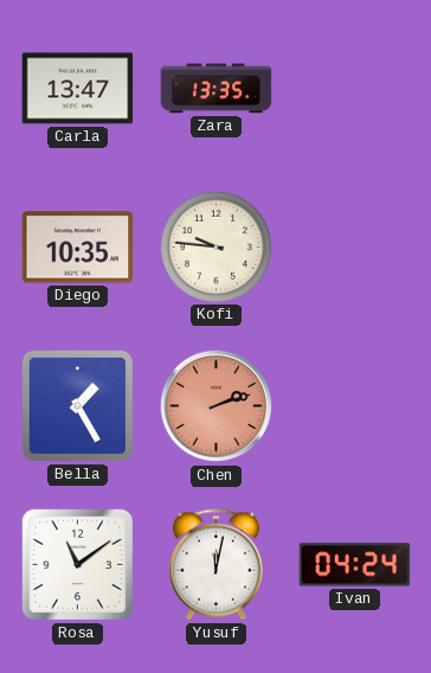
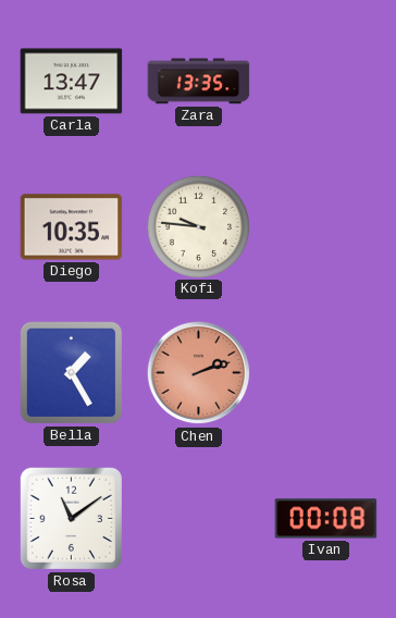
Yusuf: 12:02 -> none
Ivan: 04:24 -> 00:08
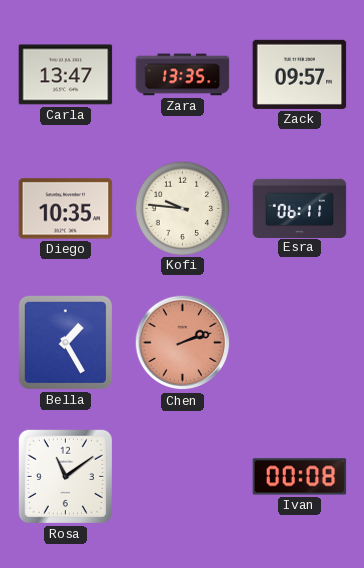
Zack: none -> 09:57
Esra: none -> 06:11
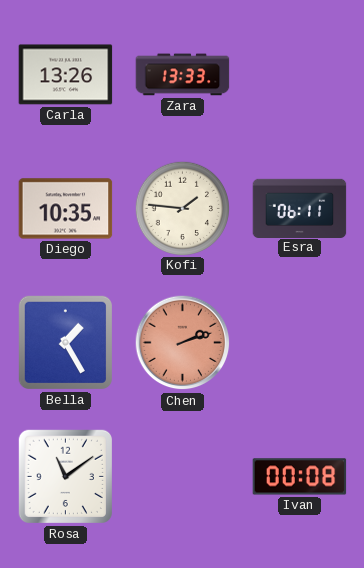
Carla: 13:47 -> 13:26
Zara: 13:35 -> 13:33
Zack: 09:57 -> none
Kofi: 9:46 -> 1:46
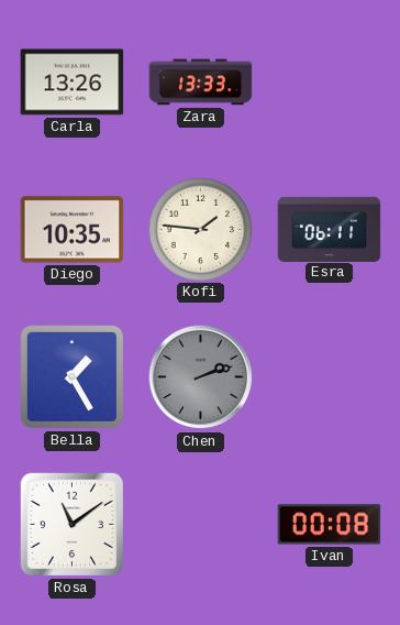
Chen dial: salmon -> grey
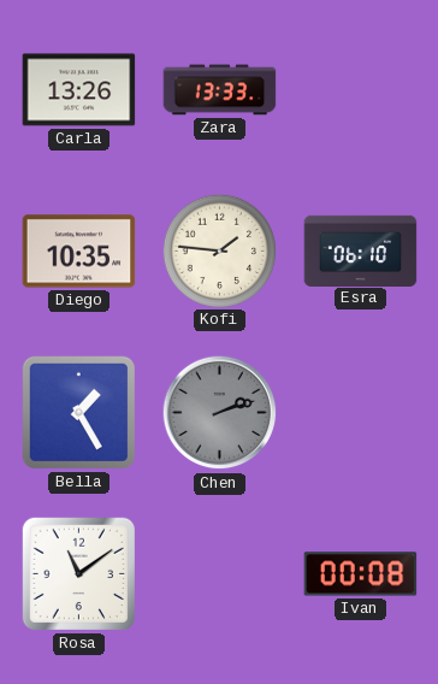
Esra: 06:11 -> 06:10
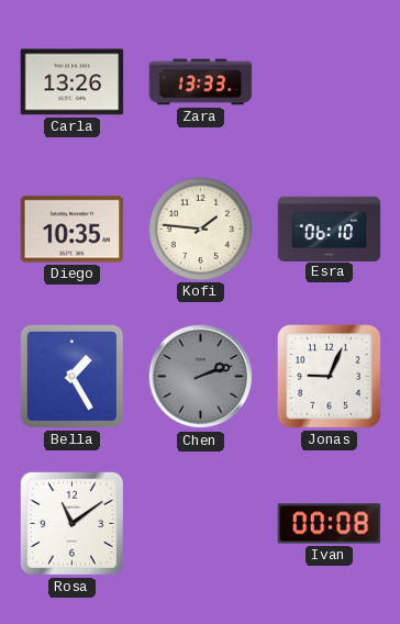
Jonas: none -> 9:04
